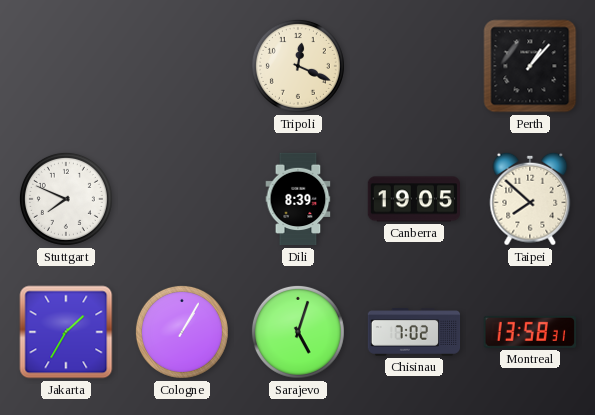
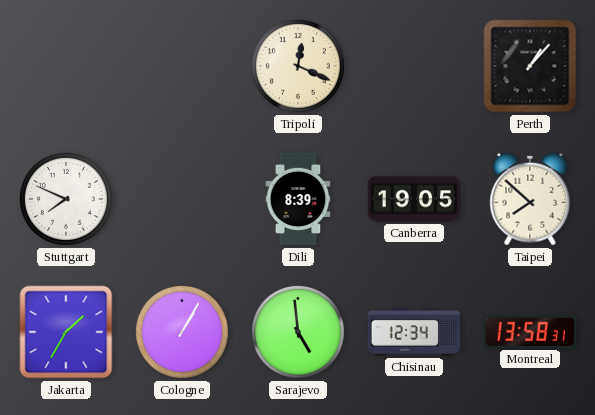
Sarajevo: 5:03 -> 4:59
Chisinau: 7:02 -> 12:34
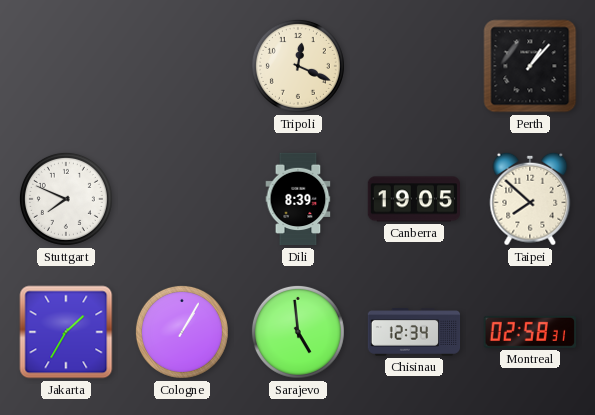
Montreal: 13:58 -> 02:58
